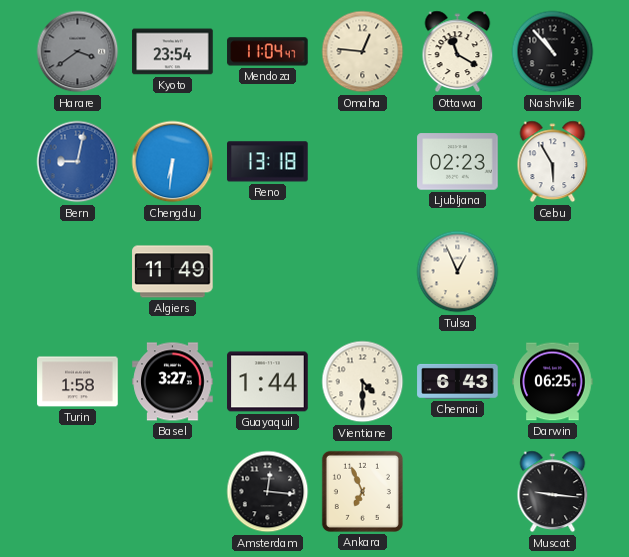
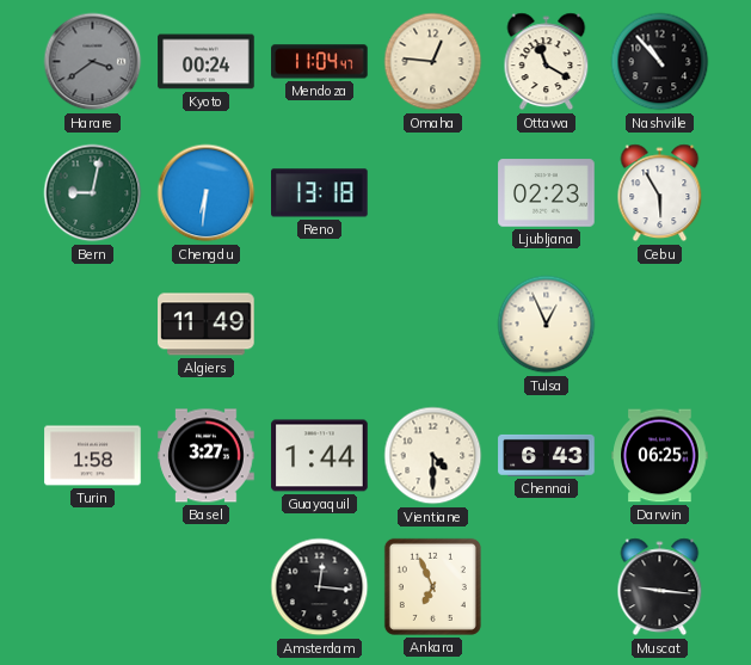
Kyoto: 23:54 -> 00:24
Bern dial: blue -> green
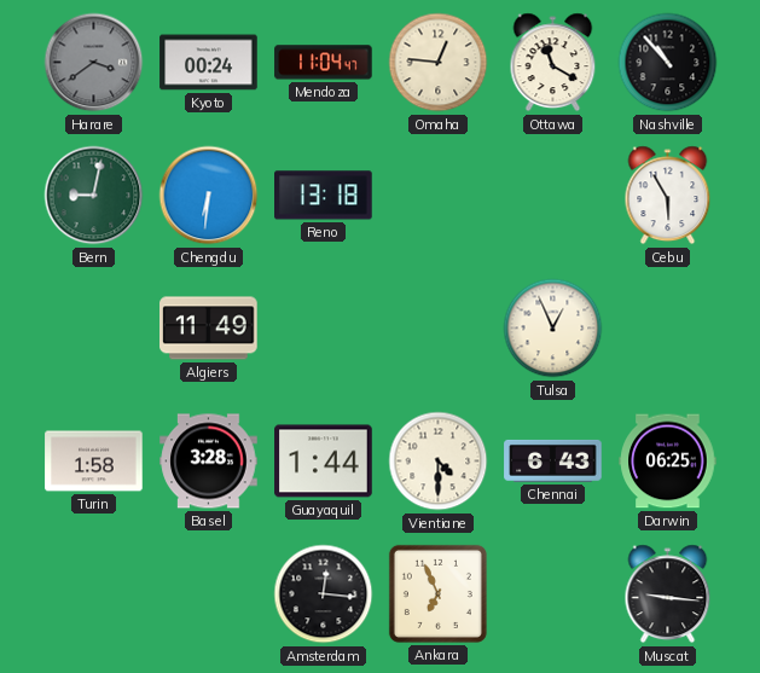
Ljubljana: 02:23 -> none
Basel: 3:27 -> 3:28
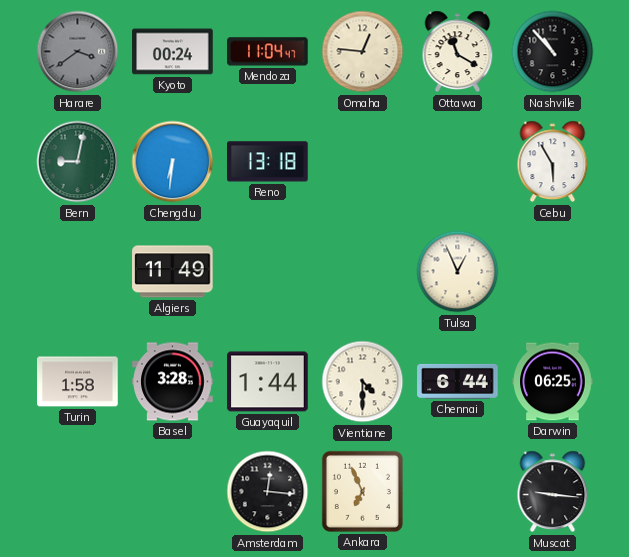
Chennai: 6:43 -> 6:44
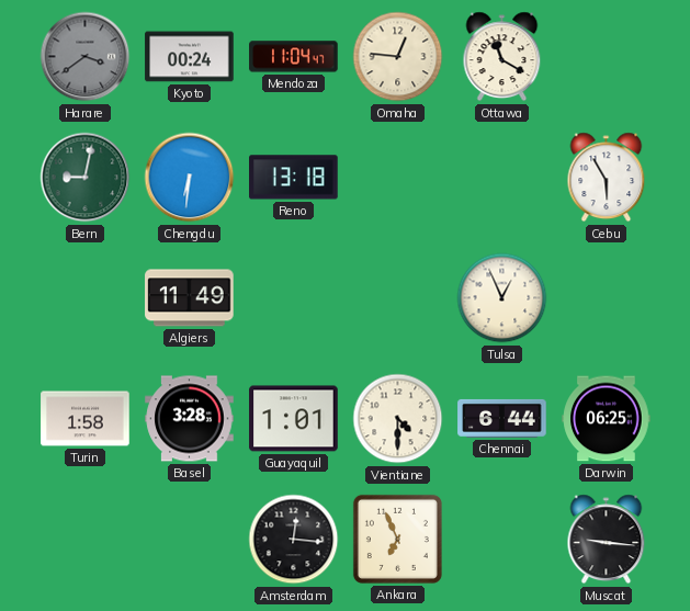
Nashville: 10:53 -> none
Guayaquil: 1:44 -> 1:01
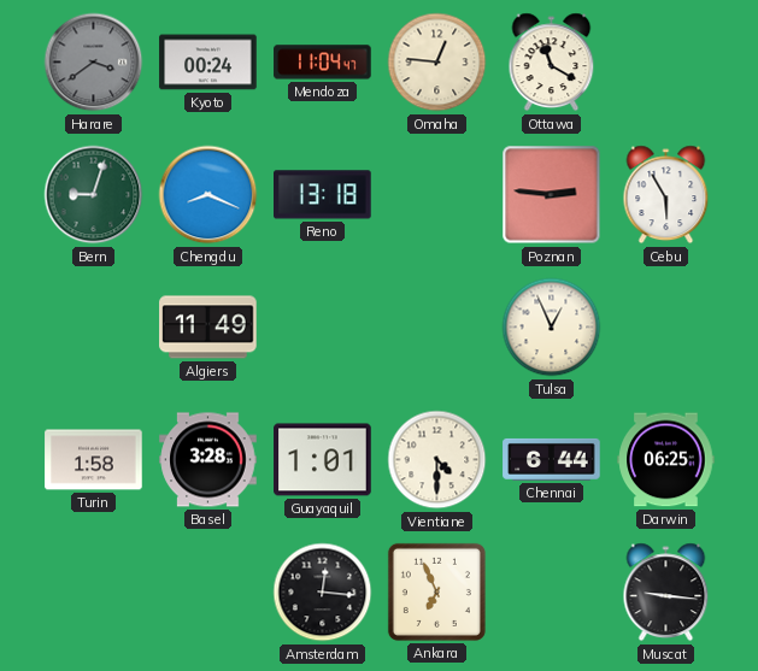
Bern: 9:02 -> 9:03
Chengdu: 6:31 -> 8:19
Poznan: none -> 2:46
